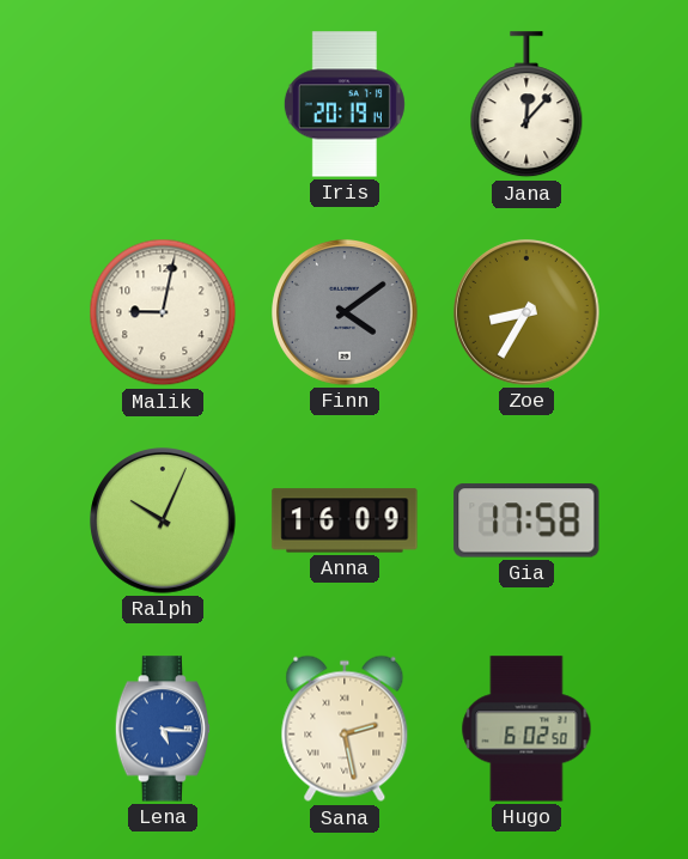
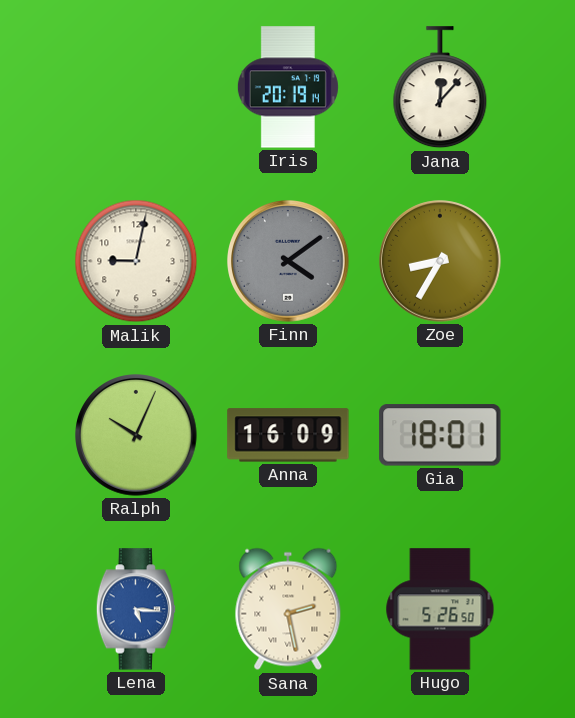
Gia: 17:58 -> 18:01
Hugo: 6:02 -> 5:26
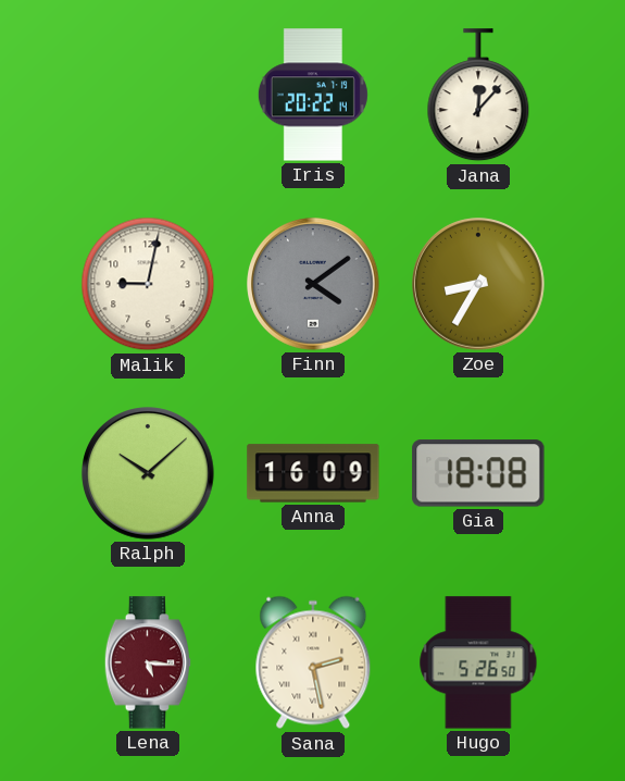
Iris: 20:19 -> 20:22
Ralph: 10:04 -> 10:08
Gia: 18:01 -> 18:08
Lena dial: blue -> burgundy
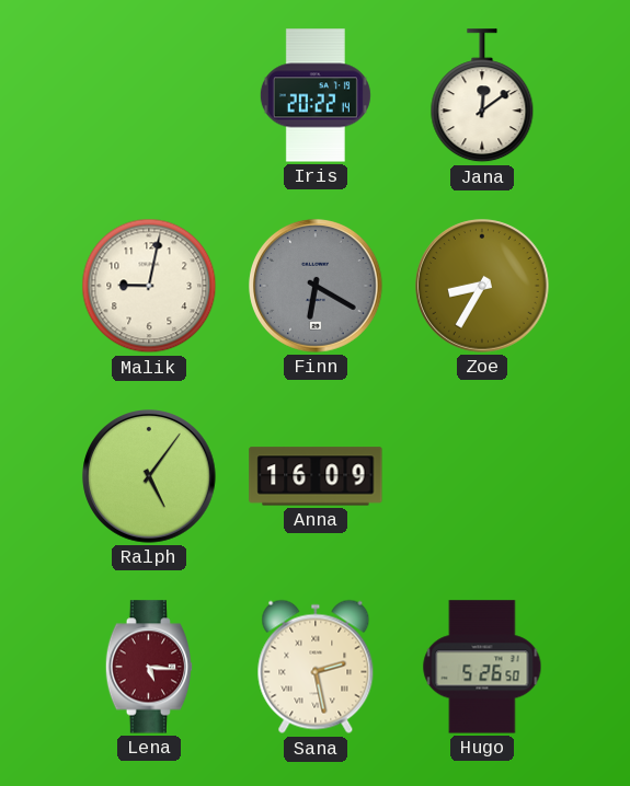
Jana: 12:07 -> 12:09
Finn: 4:09 -> 6:20
Ralph: 10:08 -> 5:06
Gia: 18:08 -> none
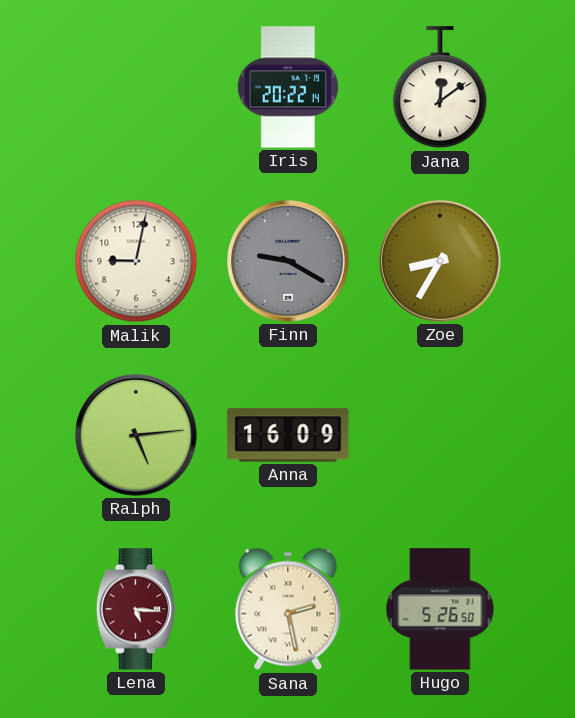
Finn: 6:20 -> 9:20
Ralph: 5:06 -> 5:14
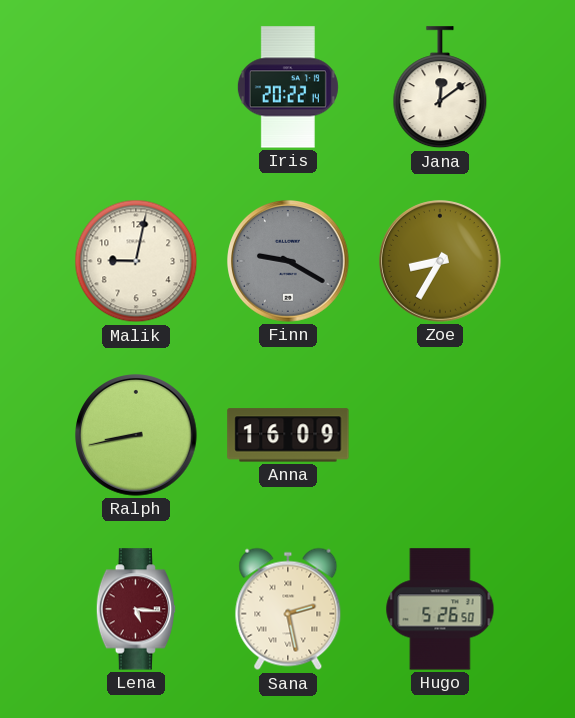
Ralph: 5:14 -> 8:43
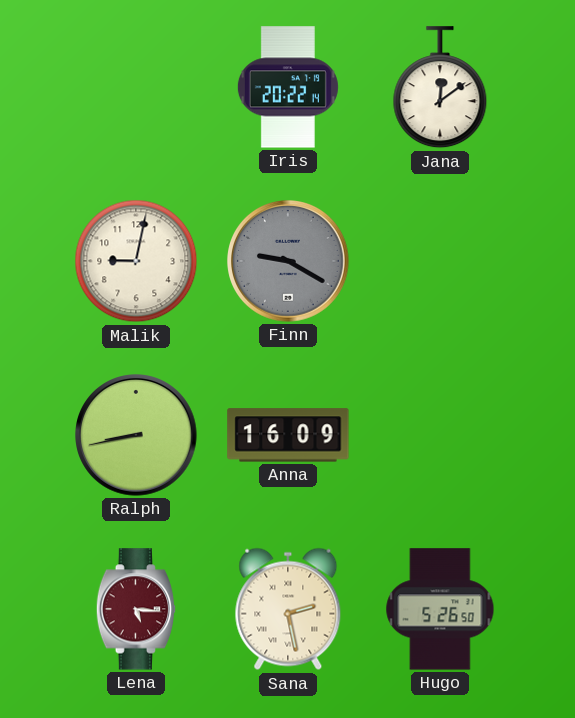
Zoe: 8:35 -> none
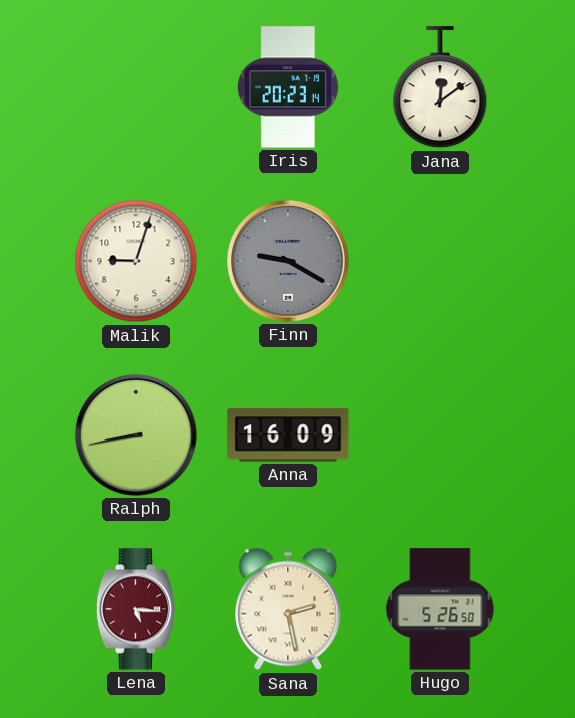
Iris: 20:22 -> 20:23
Malik: 9:02 -> 9:03
